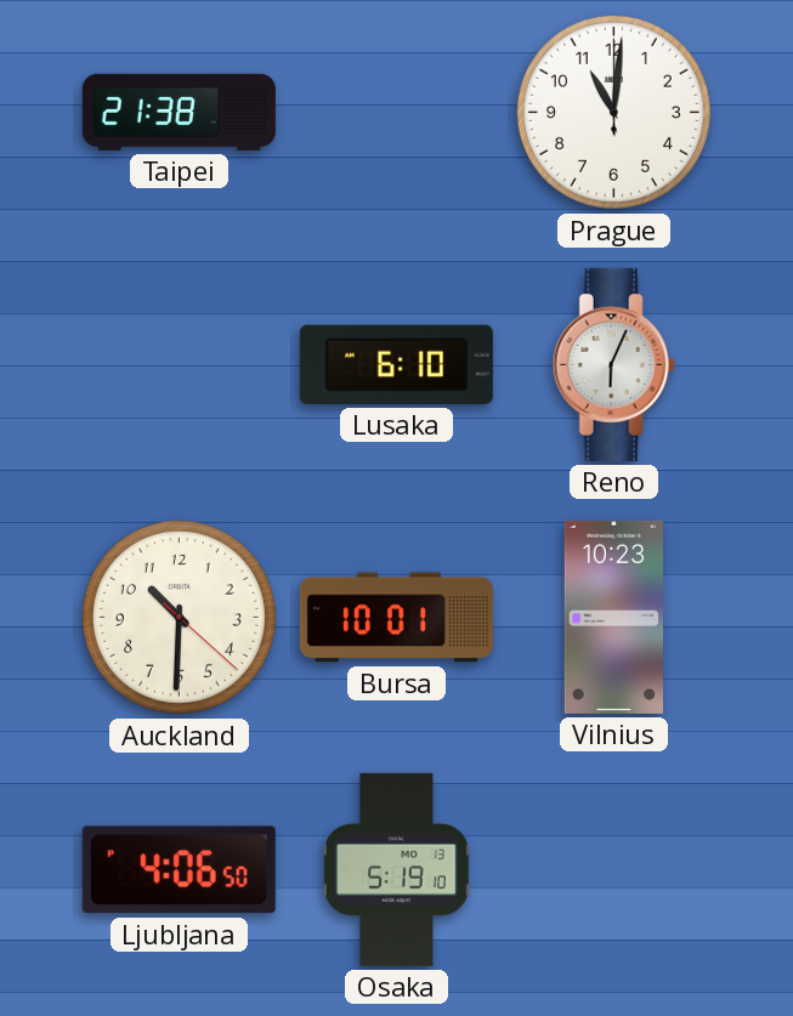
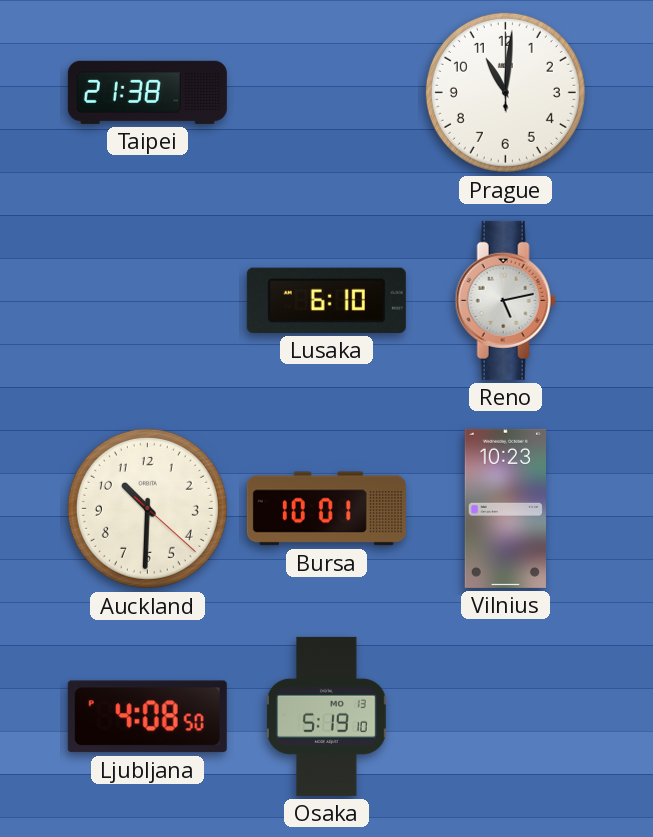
Reno: 6:04 -> 5:13
Ljubljana: 4:06 -> 4:08
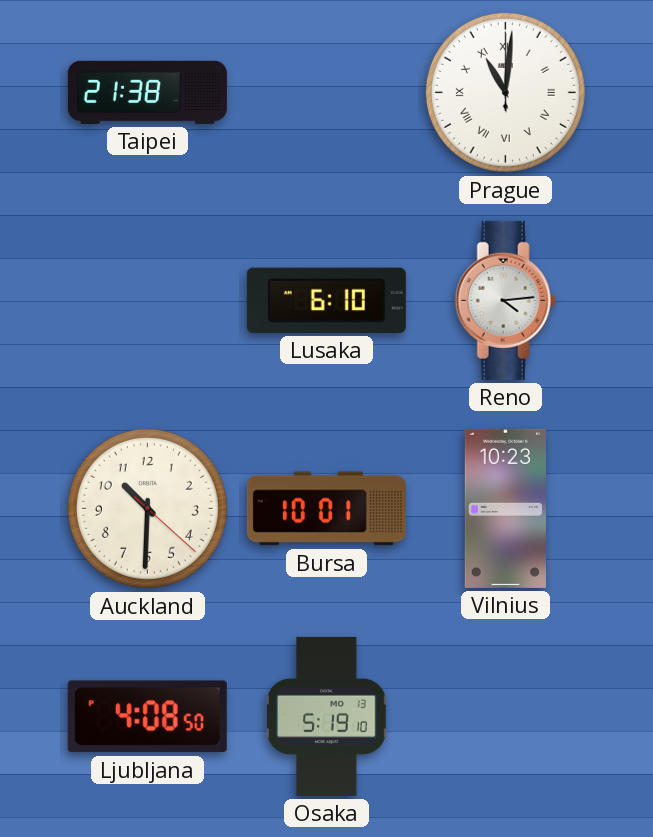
Prague numerals: Arabic -> Roman
Reno: 5:13 -> 4:14
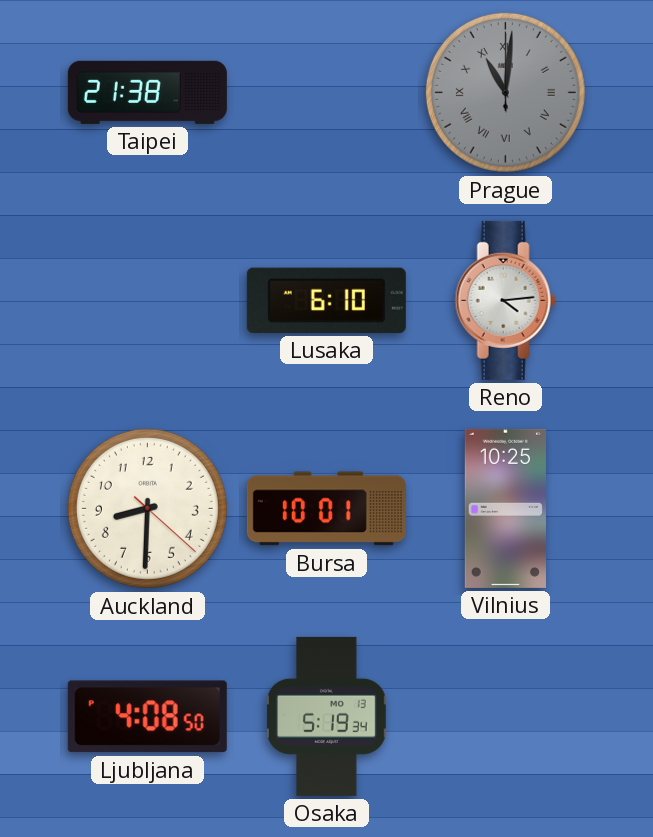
Prague dial: white -> grey
Auckland: 10:30 -> 8:30
Vilnius: 10:23 -> 10:25
Osaka: 5:19:10 -> 5:19:34
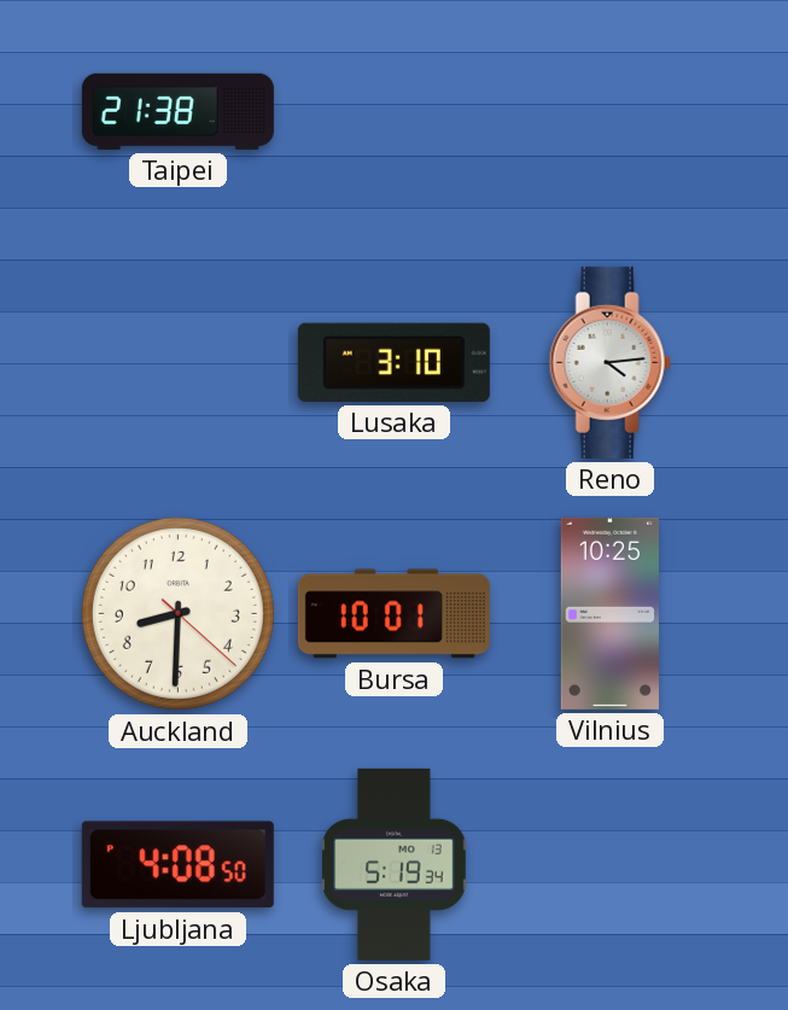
Prague: 11:01 -> none
Lusaka: 6:10 -> 3:10
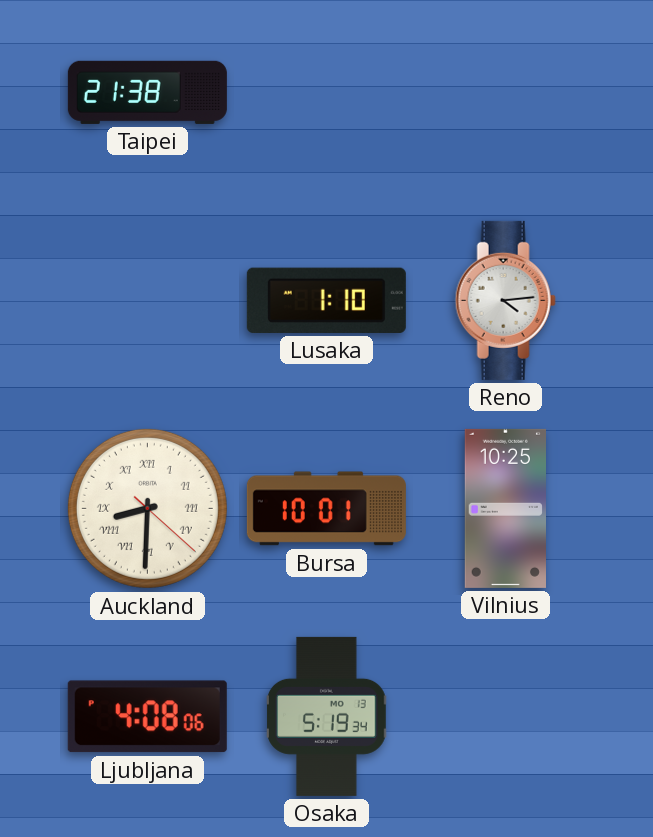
Lusaka: 3:10 -> 1:10
Auckland numerals: Arabic -> Roman
Ljubljana: 4:08:50 -> 4:08:06
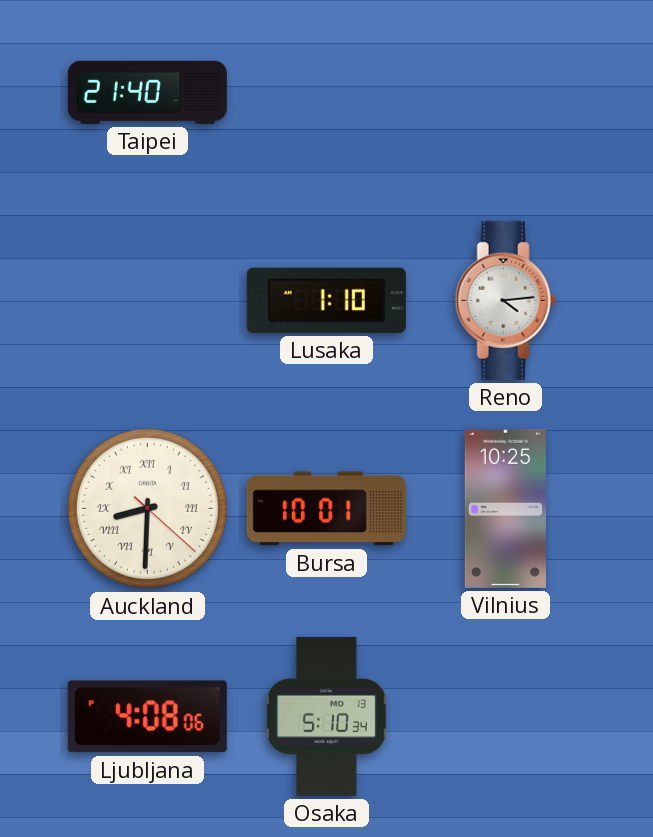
Taipei: 21:38 -> 21:40
Osaka: 5:19 -> 5:10
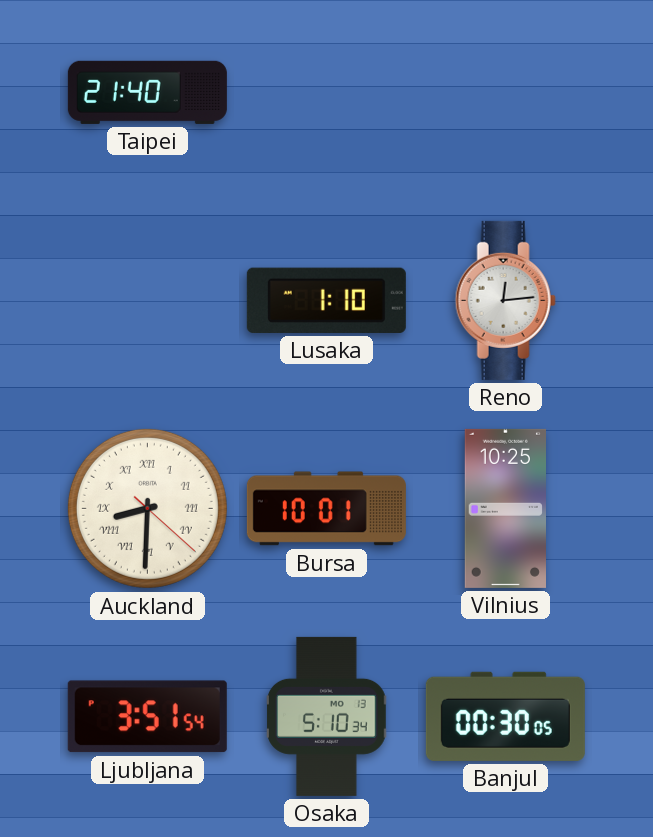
Reno: 4:14 -> 12:14
Ljubljana: 4:08 -> 3:51
Banjul: none -> 00:30
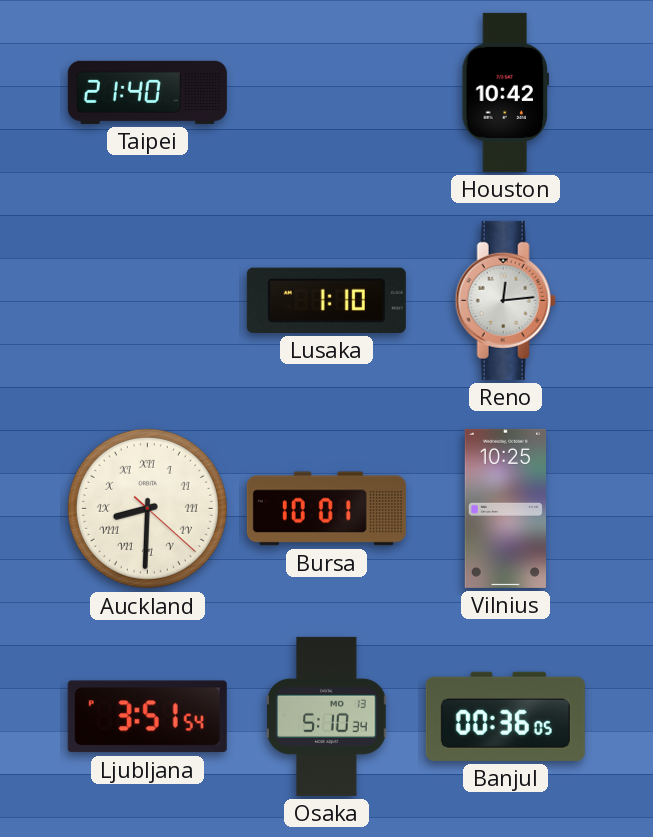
Houston: none -> 10:42
Banjul: 00:30 -> 00:36
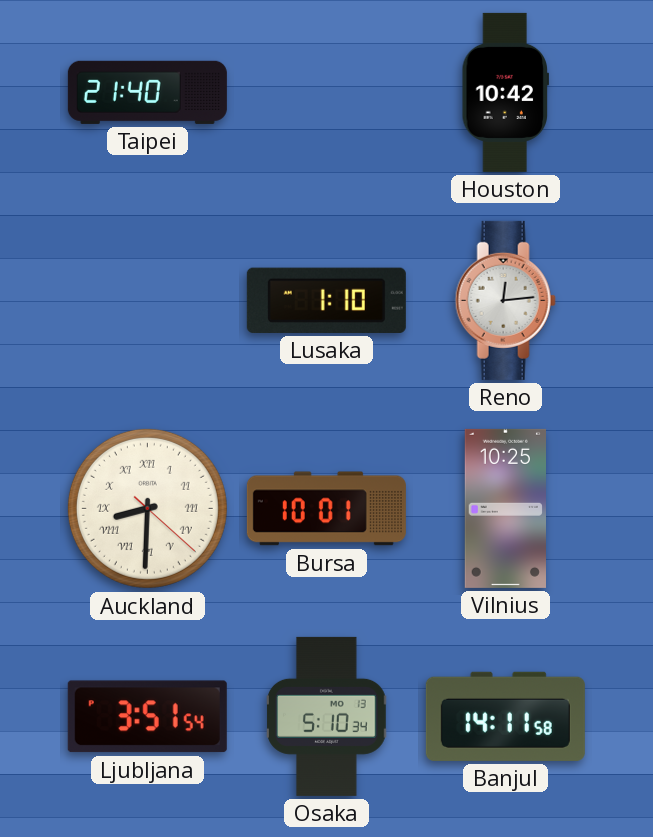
Banjul: 00:36 -> 14:11
